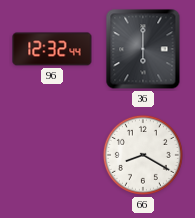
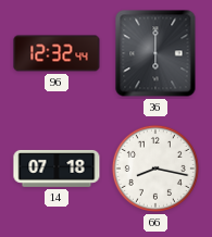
14: none -> 07:18
66: 8:20 -> 8:17
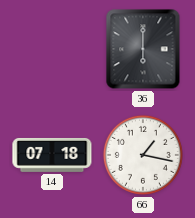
96: 12:32 -> none
66: 8:17 -> 1:17
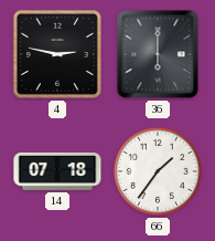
4: none -> 2:47
66: 1:17 -> 1:36
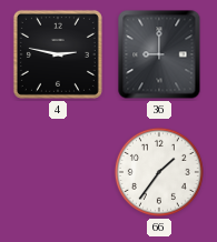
36: 6:00 -> 9:00
14: 07:18 -> none
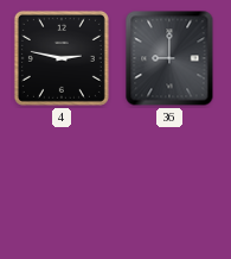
66: 1:36 -> none
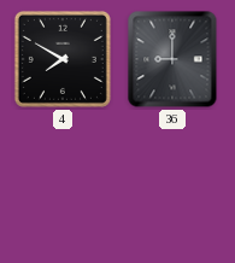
4: 2:47 -> 7:50
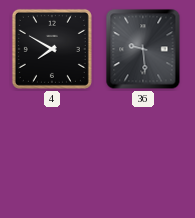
36: 9:00 -> 9:29
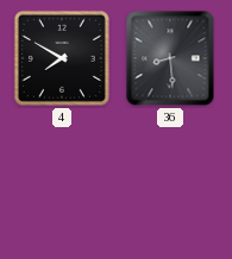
36: 9:29 -> 8:29
